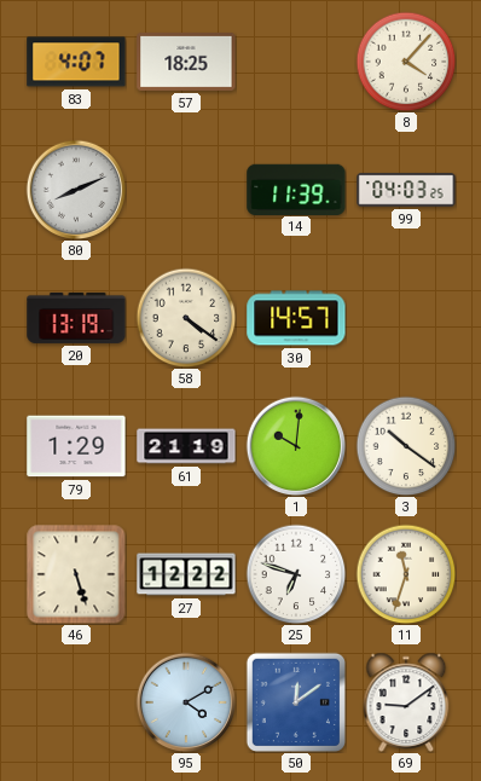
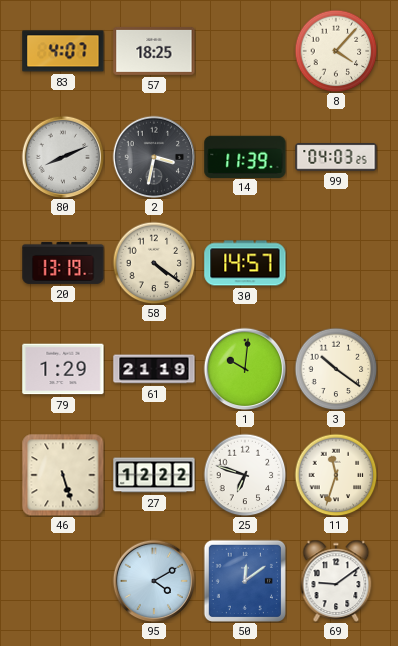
2: none -> 3:32
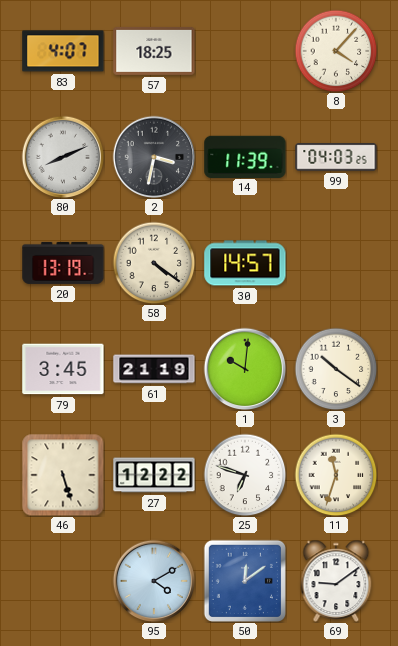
79: 1:29 -> 3:45
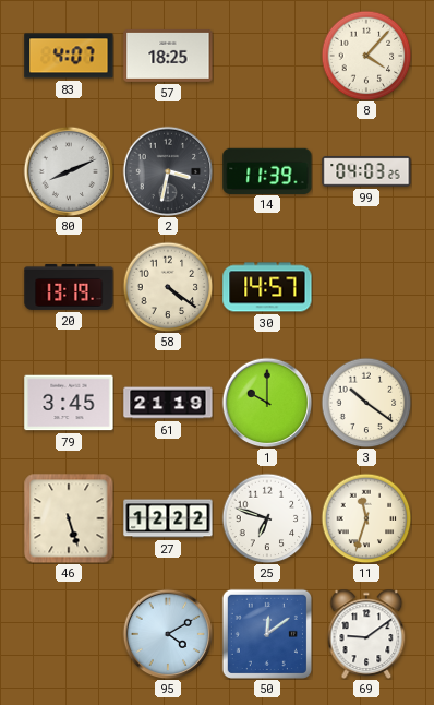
1: 10:01 -> 10:00
